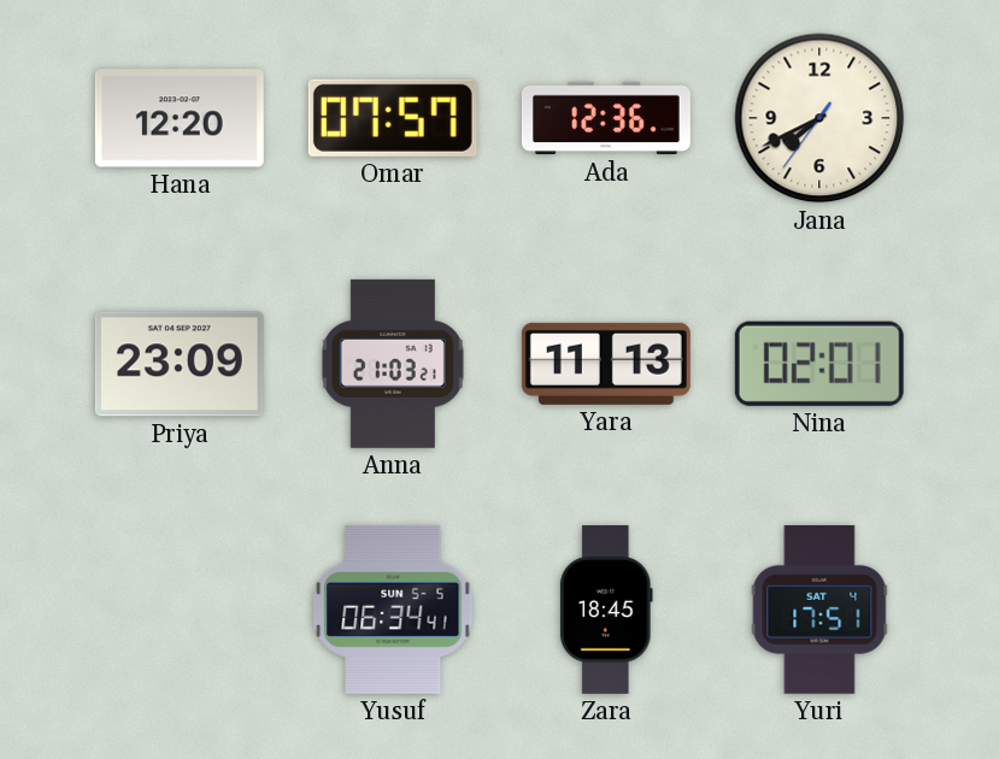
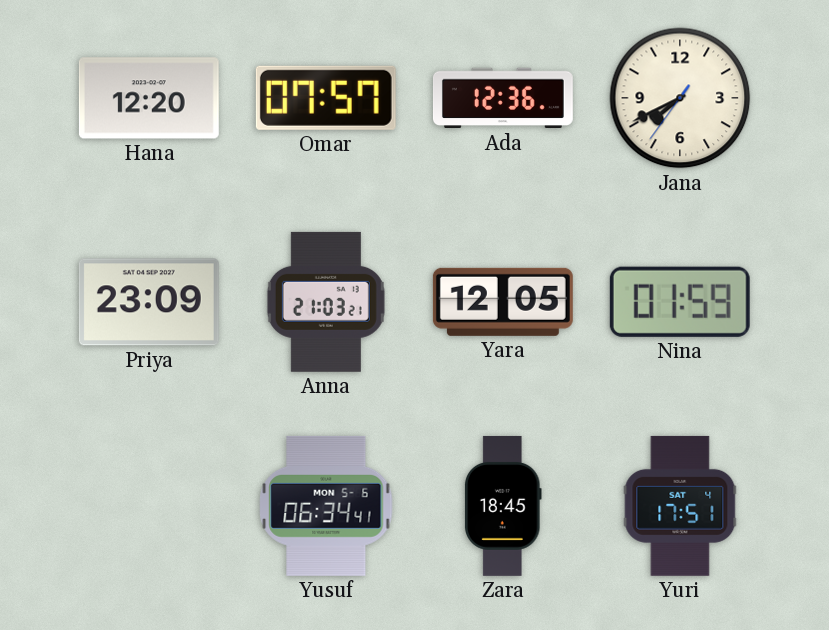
Yara: 11:13 -> 12:05
Nina: 02:01 -> 01:59
Yusuf date: SUN 5-5 -> MON 5-6
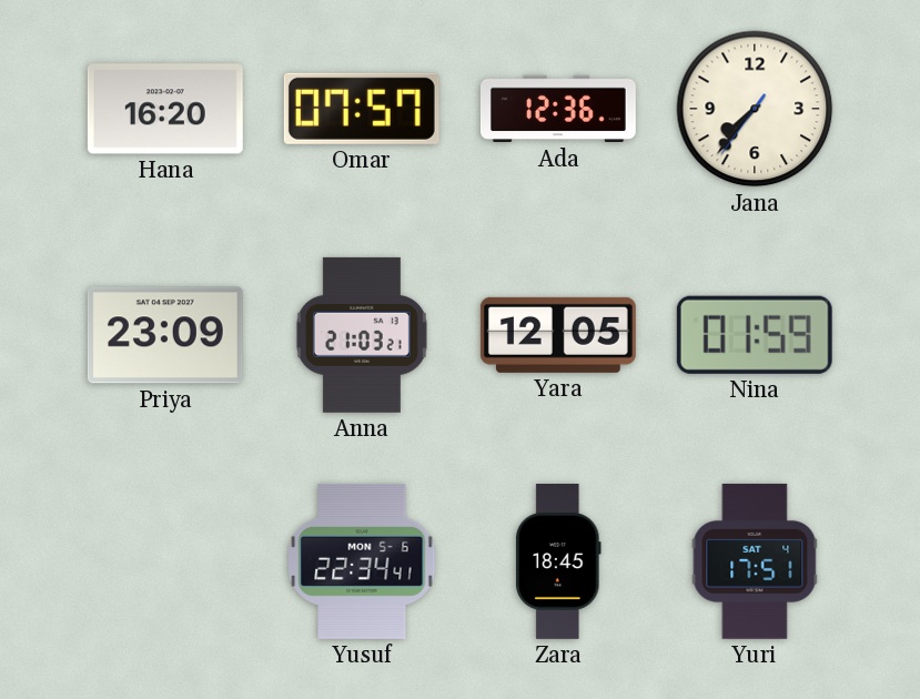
Hana: 12:20 -> 16:20
Jana: 7:40 -> 7:36
Yusuf: 06:34 -> 22:34
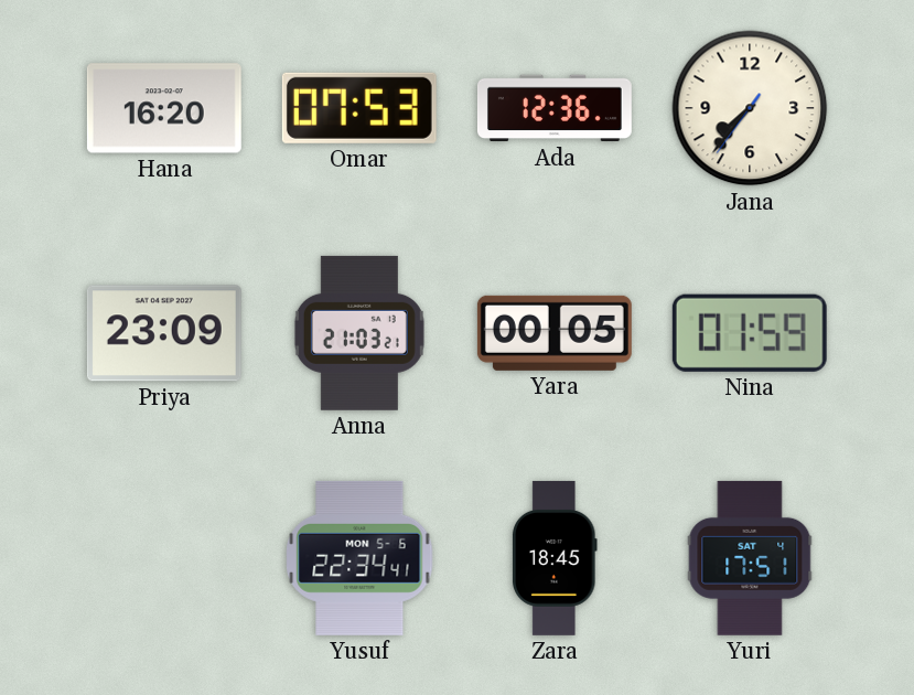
Omar: 07:57 -> 07:53
Yara: 12:05 -> 00:05
